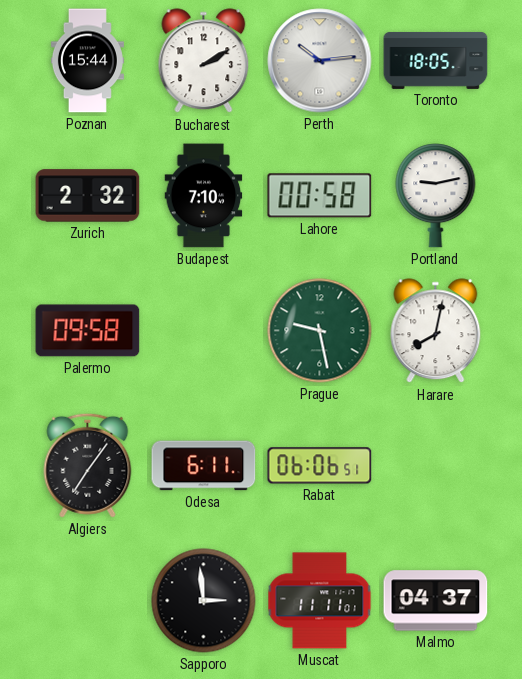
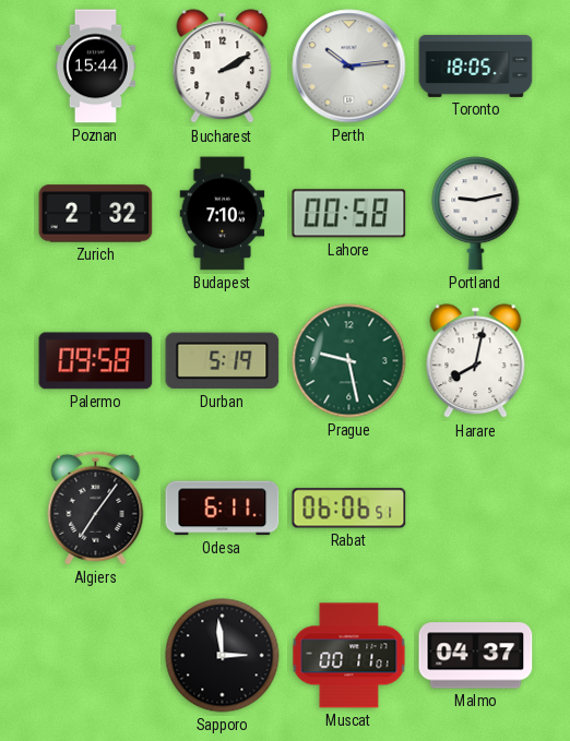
Durban: none -> 5:19
Muscat: 11:11 -> 00:11
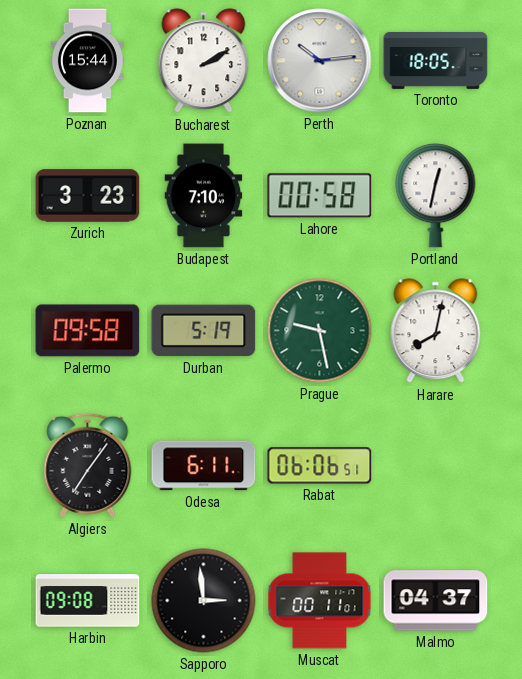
Zurich: 2:32 -> 3:23
Portland: 9:13 -> 12:32
Harbin: none -> 09:08
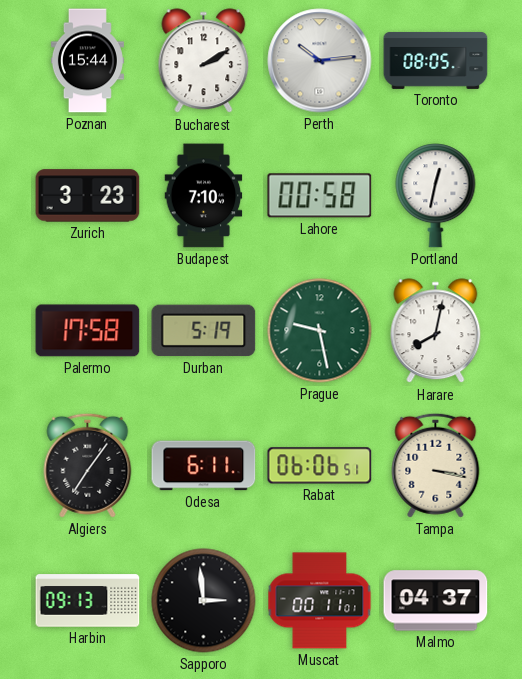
Toronto: 18:05 -> 08:05
Palermo: 09:58 -> 17:58
Tampa: none -> 3:17
Harbin: 09:08 -> 09:13
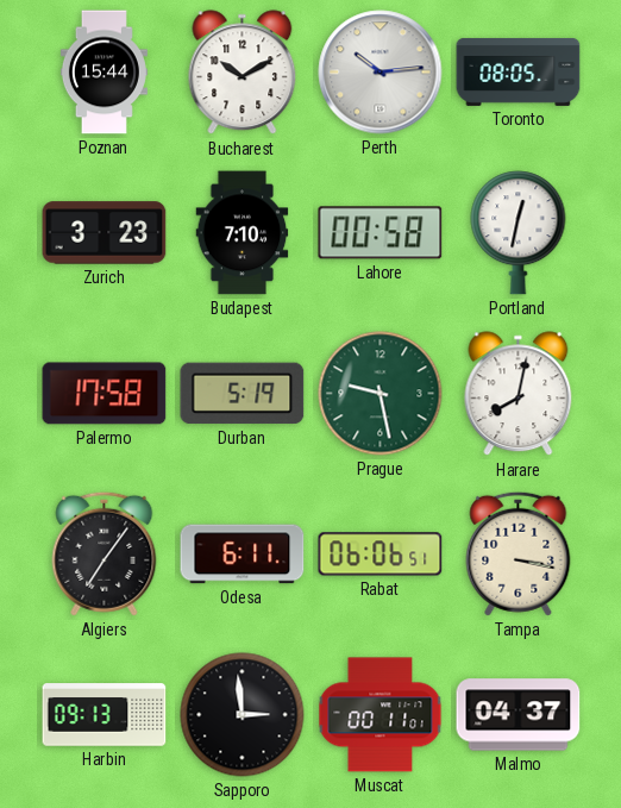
Bucharest: 2:10 -> 10:10
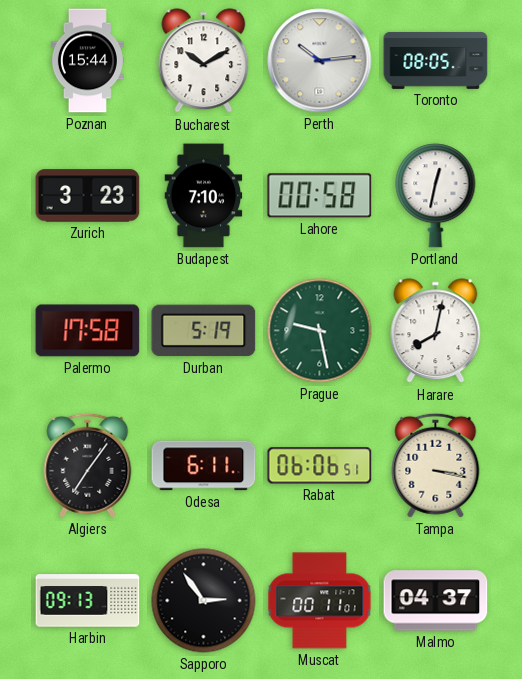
Sapporo: 2:59 -> 2:54
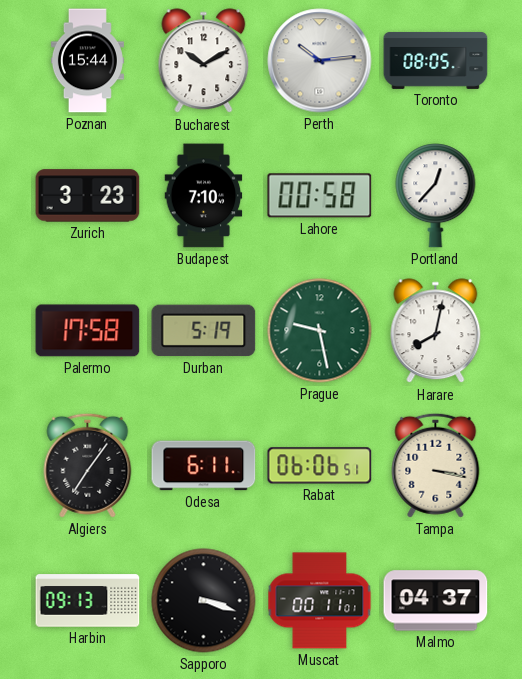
Portland: 12:32 -> 12:37
Sapporo: 2:54 -> 3:18
